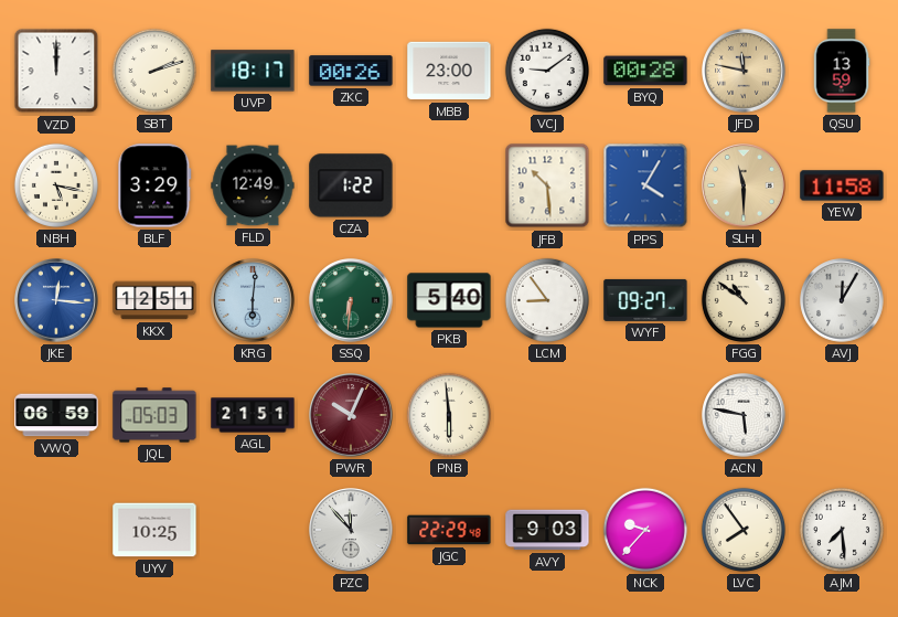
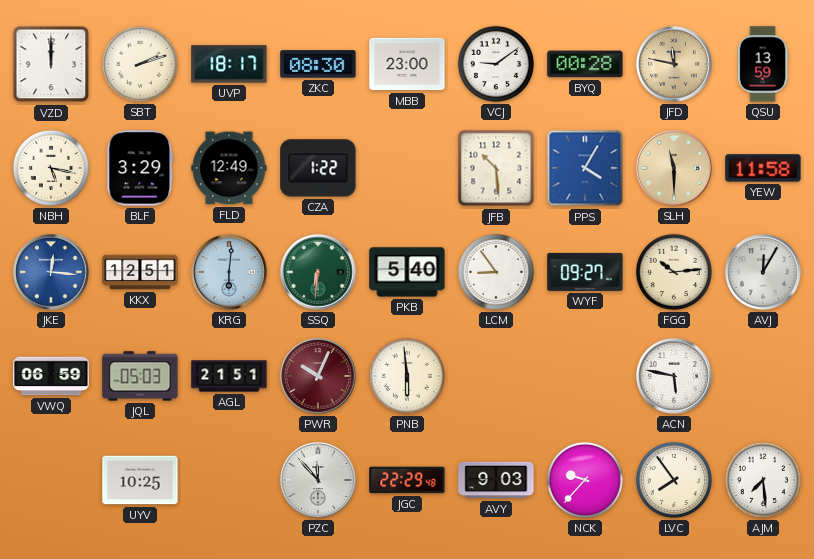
ZKC: 00:26 -> 08:30
FGG: 10:51 -> 10:14
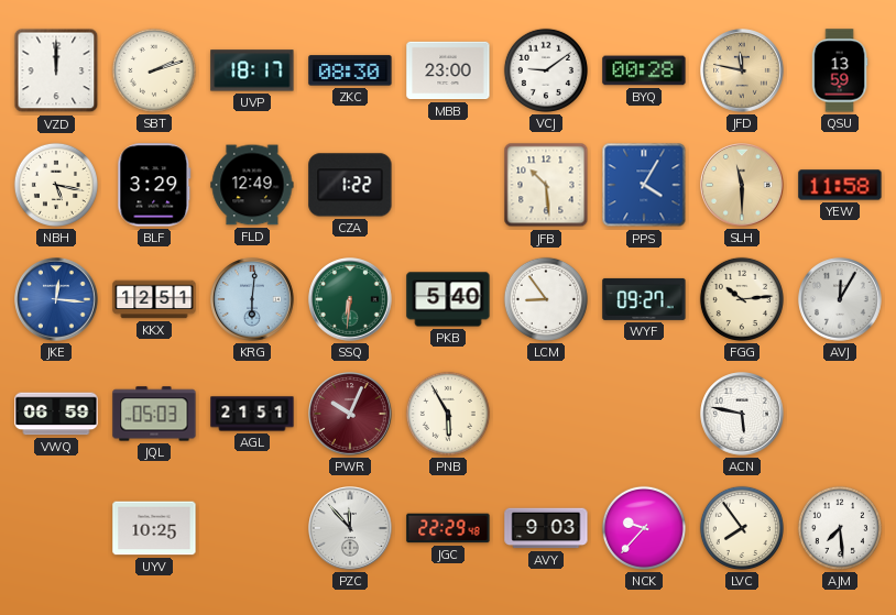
PNB: 5:59 -> 5:55
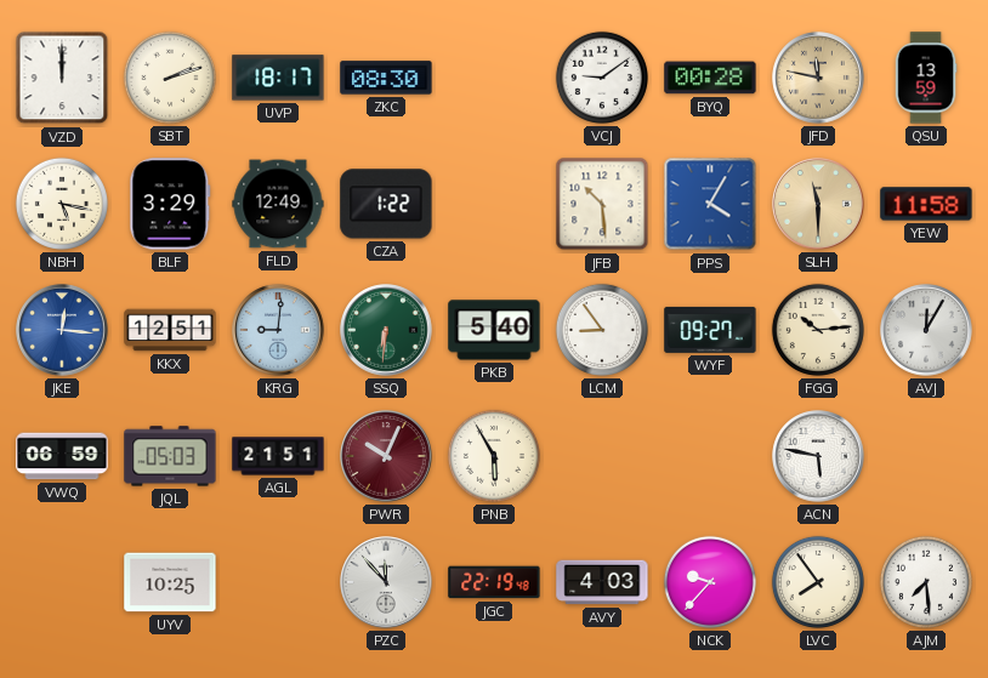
MBB: 23:00 -> none
KRG: 6:01 -> 9:01
JGC: 22:29 -> 22:19
AVY: 9:03 -> 4:03
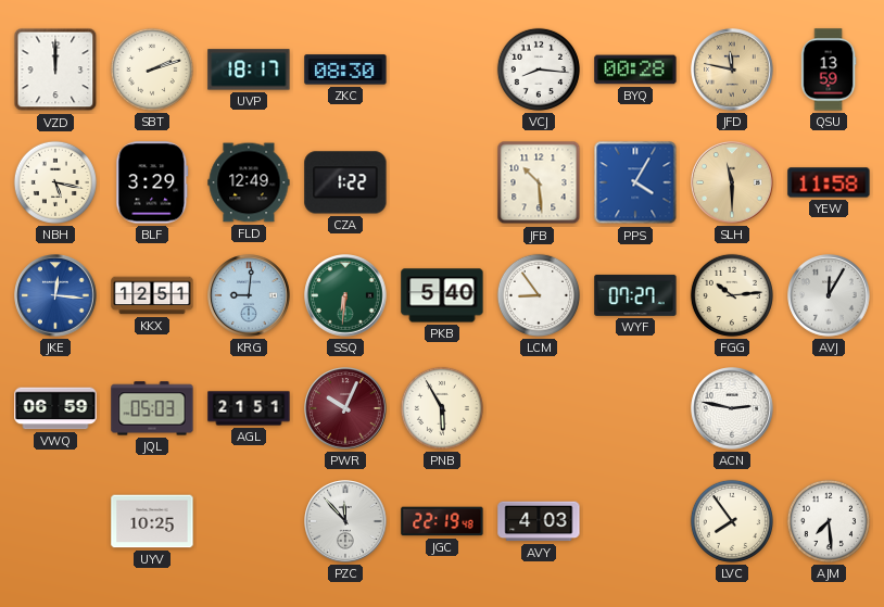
VCJ: 9:09 -> 8:16
WYF: 09:27 -> 07:27
ACN: 5:47 -> 2:47
NCK: 9:37 -> none
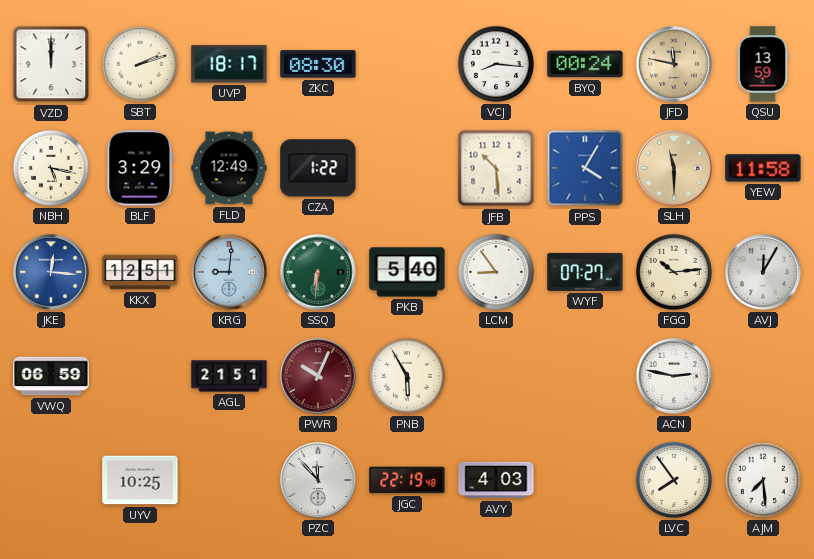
BYQ: 00:28 -> 00:24
JQL: 05:03 -> none
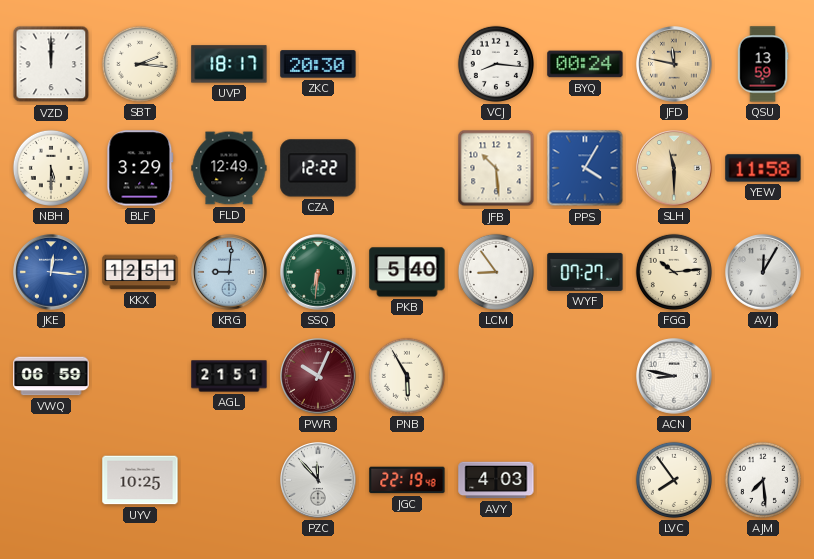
SBT: 2:12 -> 2:16
ZKC: 08:30 -> 20:30
NBH: 5:17 -> 5:30
CZA: 1:22 -> 12:22
ACN: 2:47 -> 8:47
